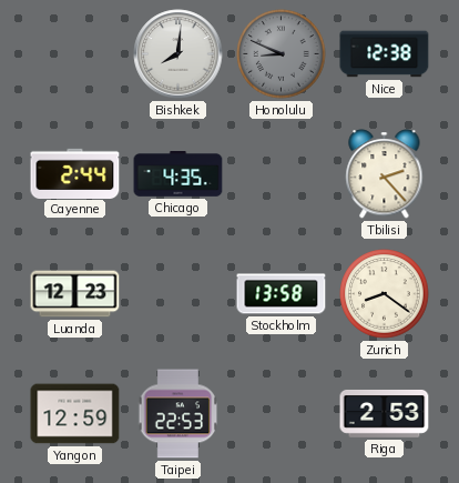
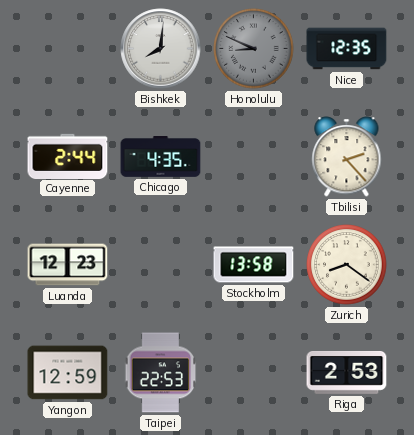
Nice: 12:38 -> 12:35
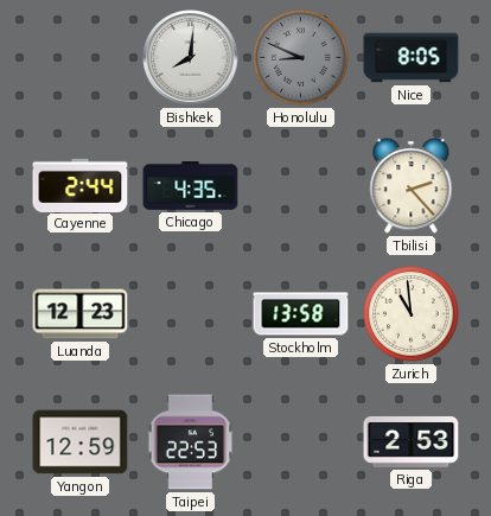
Nice: 12:35 -> 8:05
Zurich: 8:21 -> 10:59
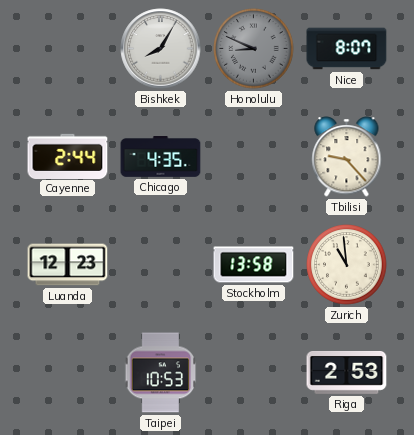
Bishkek: 8:01 -> 8:05
Nice: 8:05 -> 8:07
Tbilisi: 2:23 -> 9:23
Yangon: 12:59 -> none
Taipei: 22:53 -> 10:53
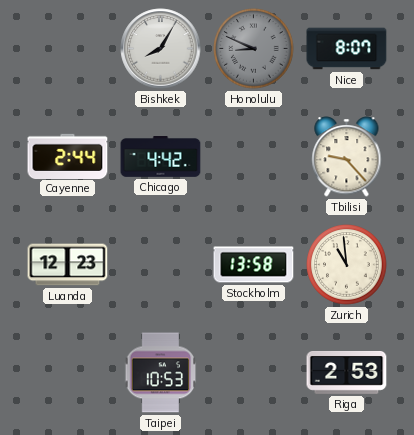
Chicago: 4:35 -> 4:42
